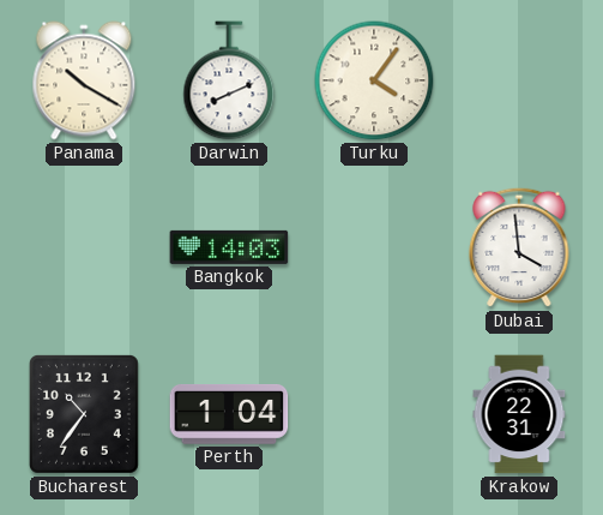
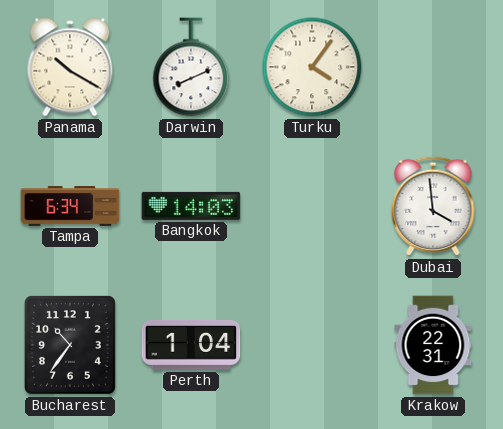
Tampa: none -> 6:34
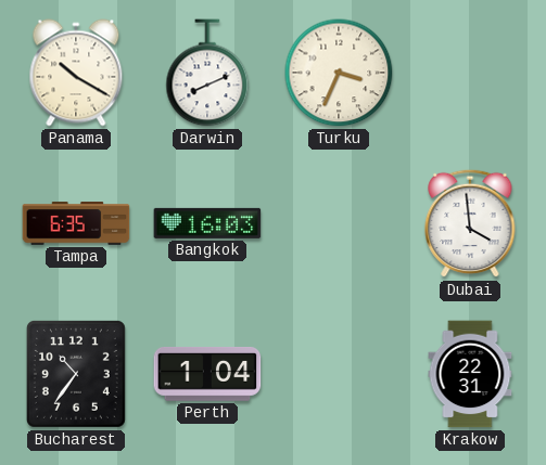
Turku: 4:06 -> 3:34
Tampa: 6:34 -> 6:35
Bangkok: 14:03 -> 16:03
